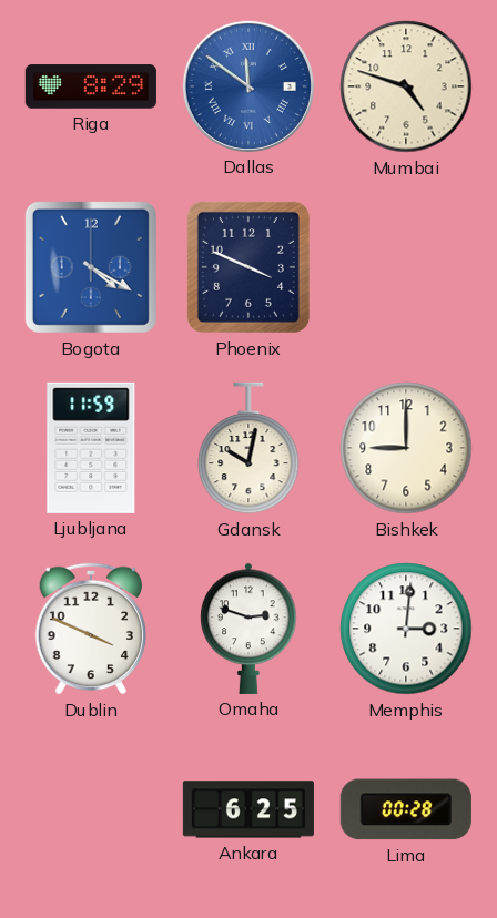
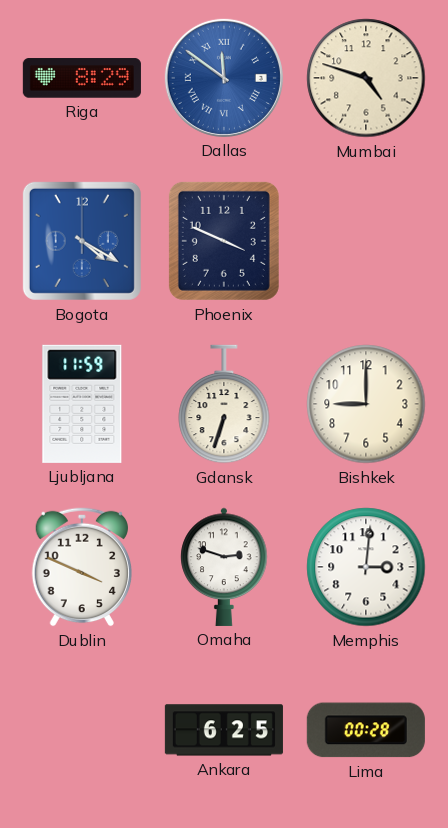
Gdansk: 10:02 -> 6:33
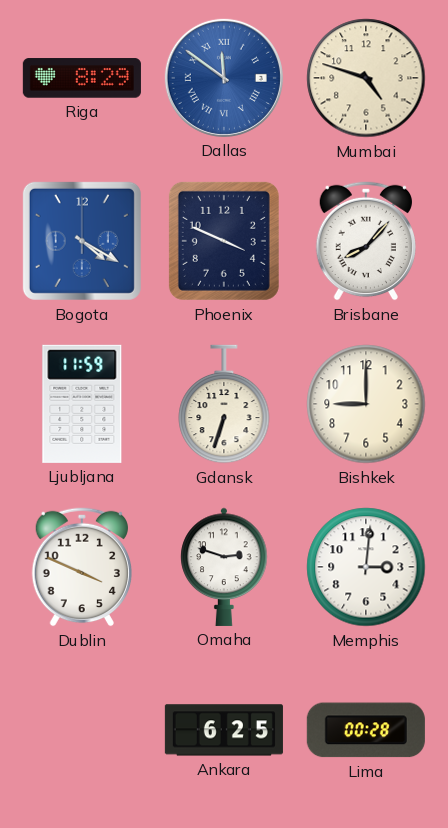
Brisbane: none -> 8:07
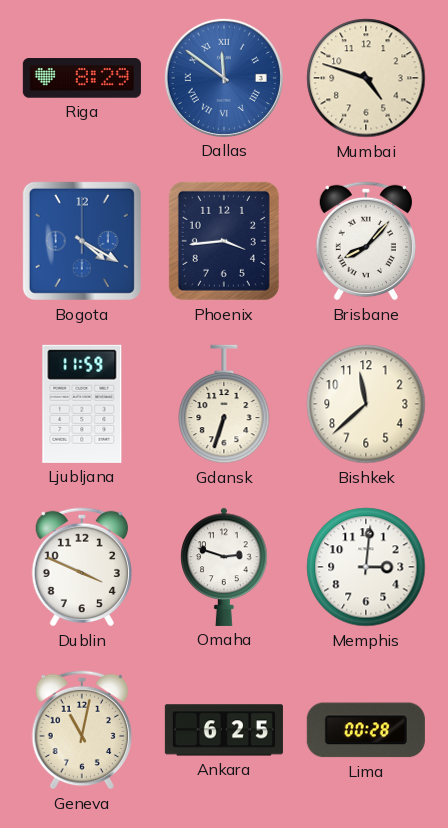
Phoenix: 3:49 -> 3:44
Bishkek: 9:00 -> 11:38
Geneva: none -> 11:02
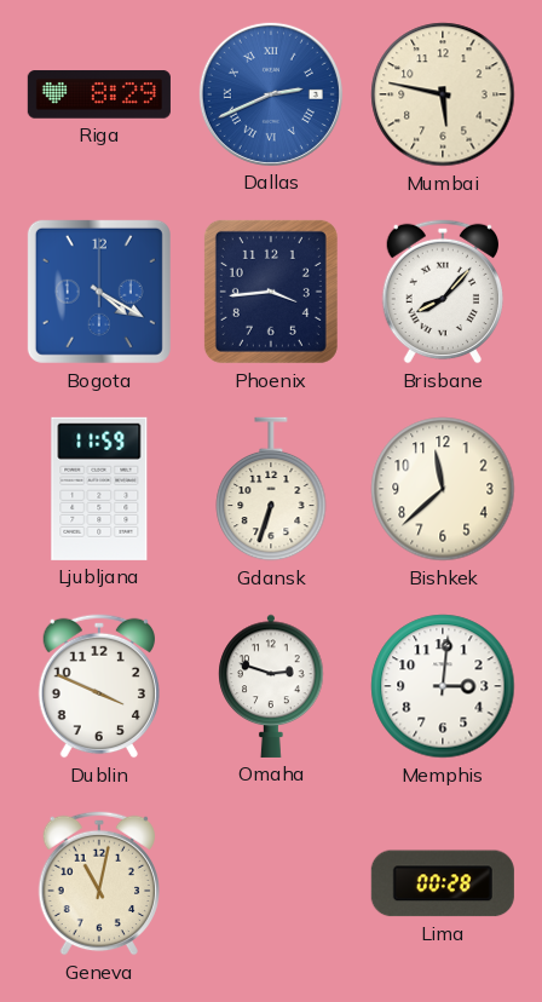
Dallas: 11:51 -> 2:41
Mumbai: 4:48 -> 5:47
Ankara: 6:25 -> none
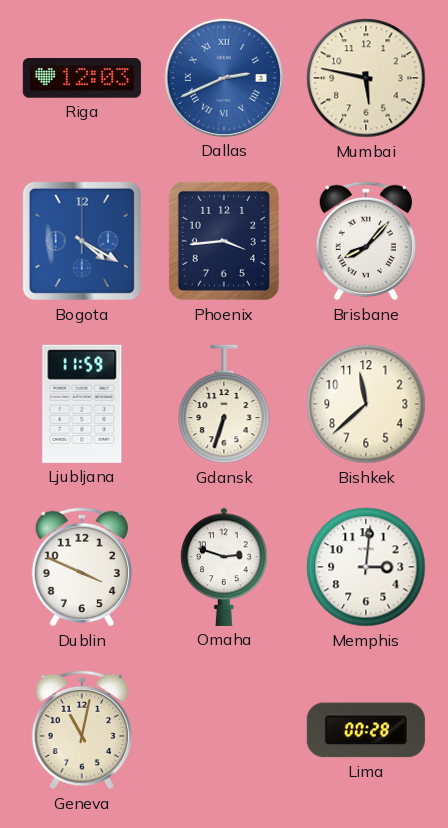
Riga: 8:29 -> 12:03
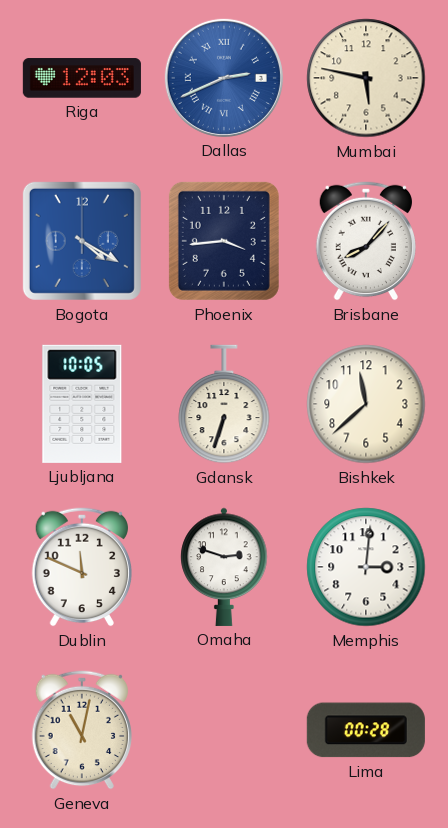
Ljubljana: 11:59 -> 10:05
Dublin: 3:49 -> 11:49
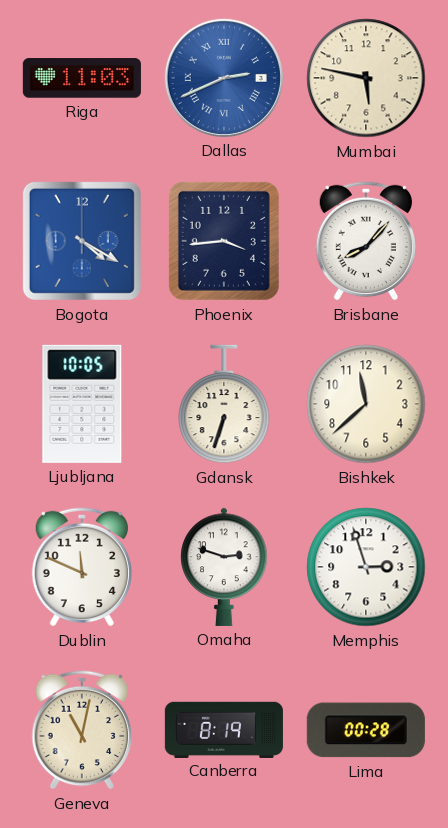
Riga: 12:03 -> 11:03
Memphis: 3:01 -> 2:57
Canberra: none -> 8:19
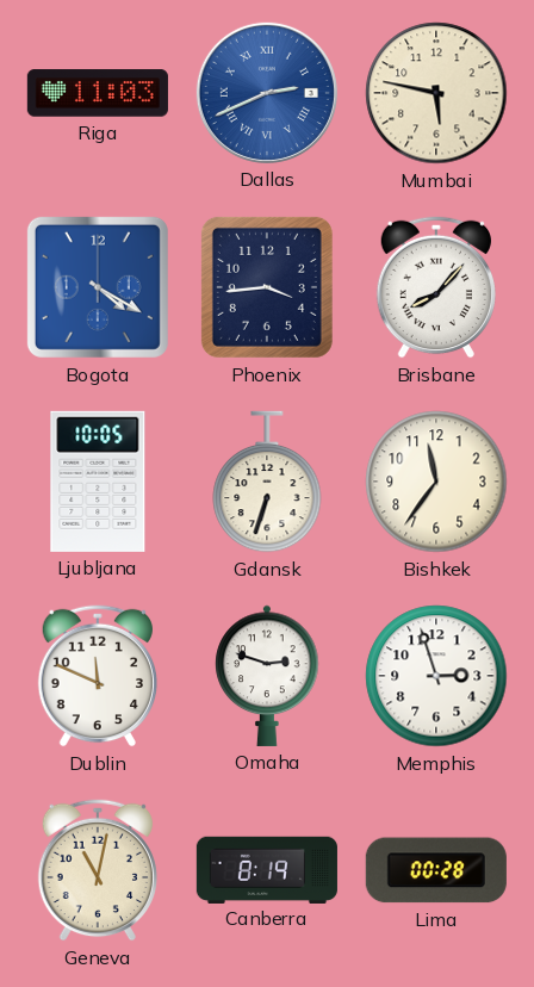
Bishkek: 11:38 -> 11:36
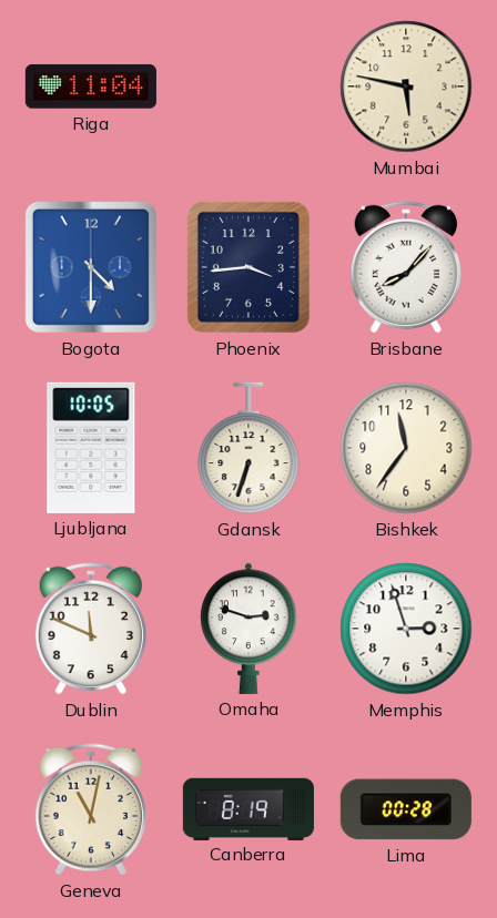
Riga: 11:03 -> 11:04
Dallas: 2:41 -> none
Bogota: 4:20 -> 4:30
